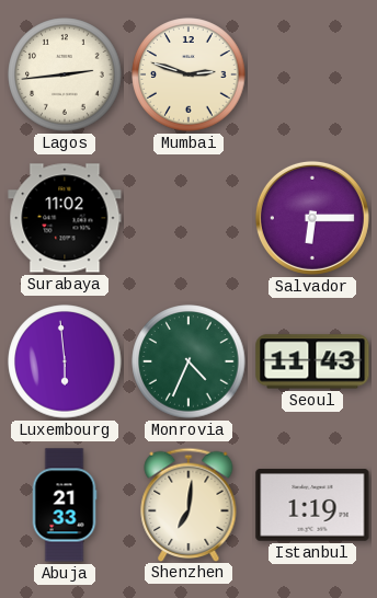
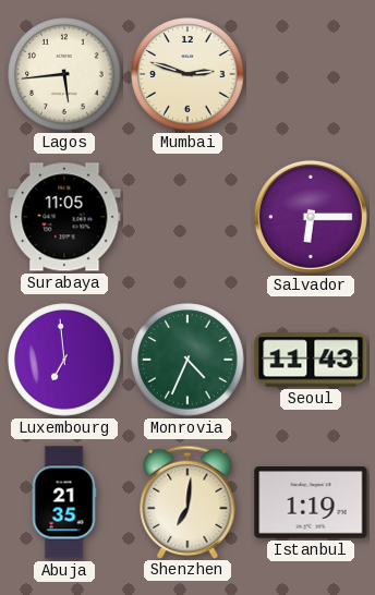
Lagos: 2:44 -> 5:44
Surabaya: 11:02 -> 11:05
Luxembourg: 5:59 -> 6:59
Abuja: 21:33 -> 21:35
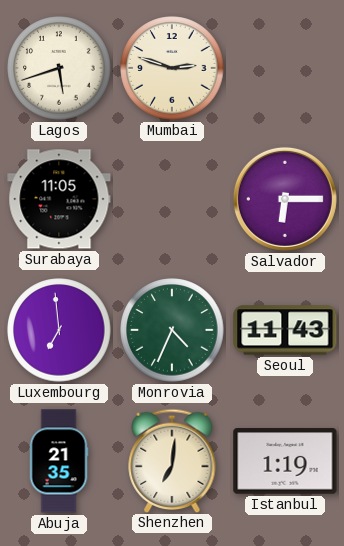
Lagos: 5:44 -> 5:42
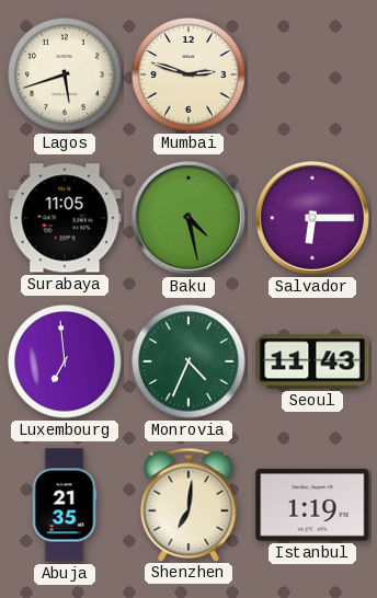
Baku: none -> 4:28
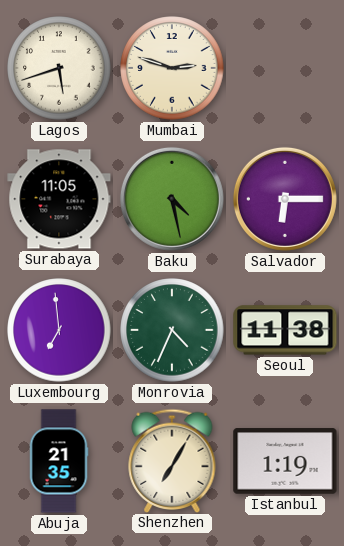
Seoul: 11:43 -> 11:38
Shenzhen: 7:01 -> 7:05
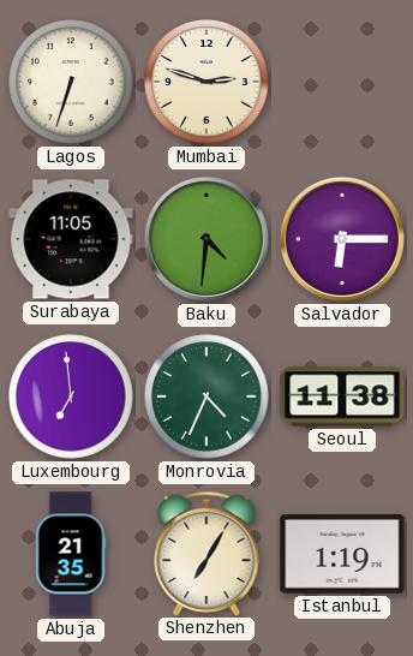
Lagos: 5:42 -> 6:33
Baku: 4:28 -> 4:31
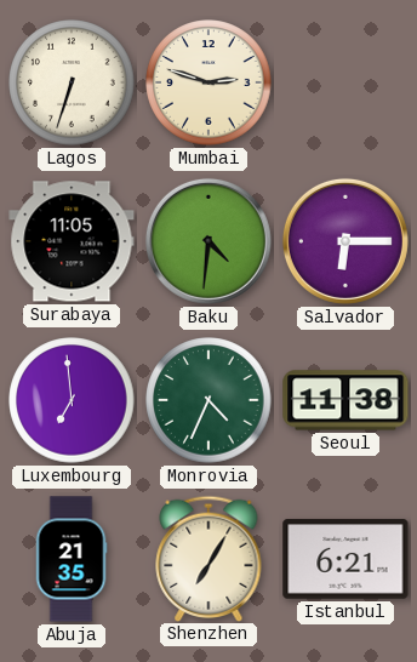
Istanbul: 1:19 -> 6:21
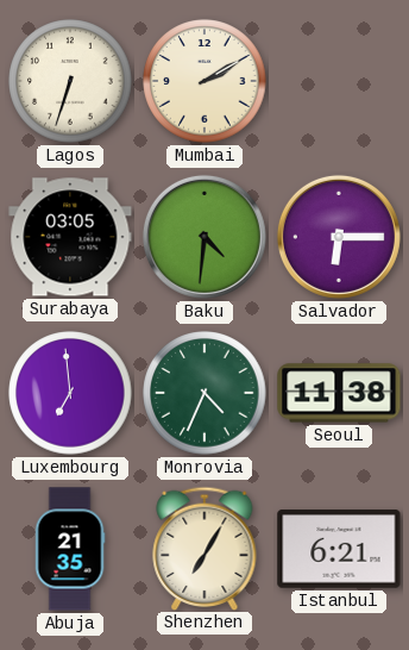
Mumbai: 2:48 -> 2:10
Surabaya: 11:05 -> 03:05
